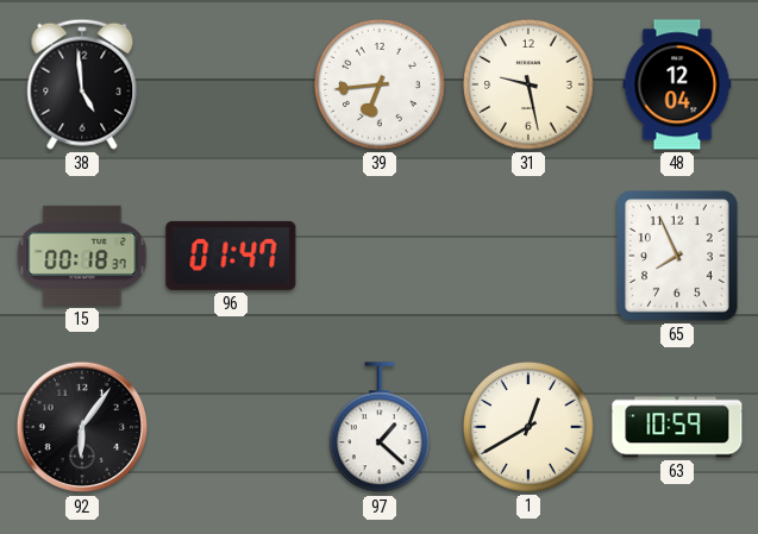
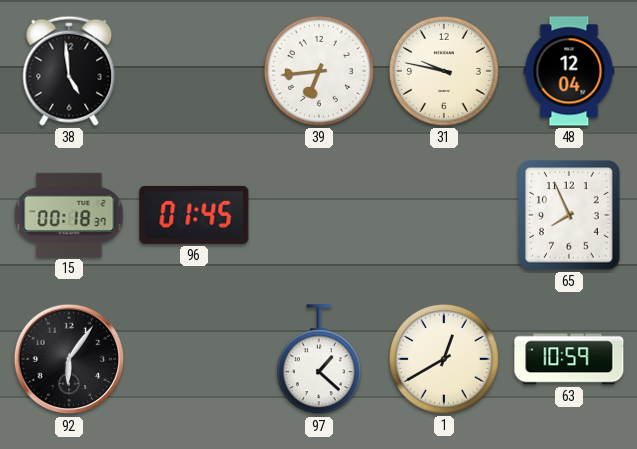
31: 9:28 -> 9:47
96: 01:47 -> 01:45
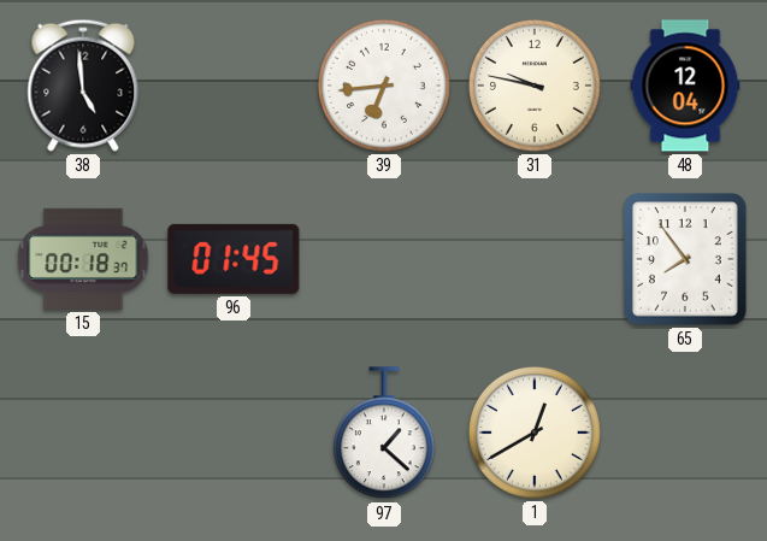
65: 7:56 -> 7:54
92: 6:06 -> none
63: 10:59 -> none
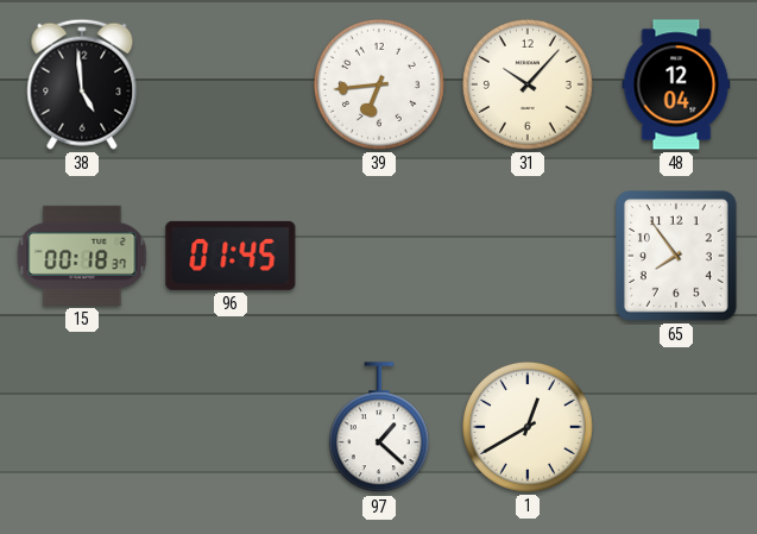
31: 9:47 -> 10:07
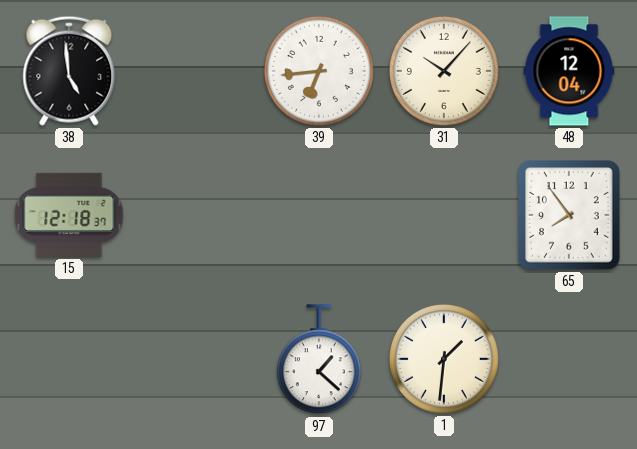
15: 00:18 -> 12:18
96: 01:45 -> none
1: 12:40 -> 1:31
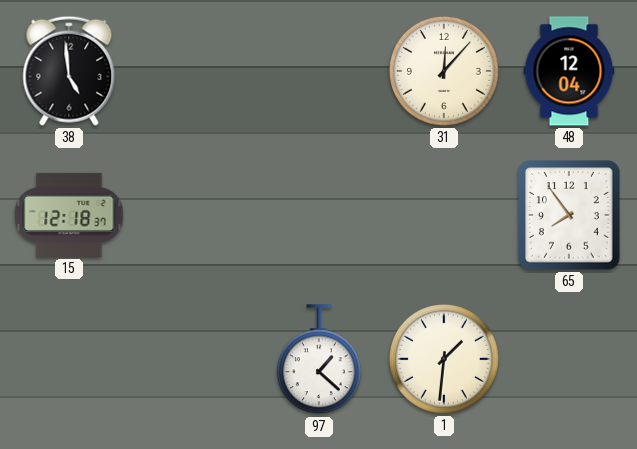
39: 6:44 -> none
31: 10:07 -> 12:07
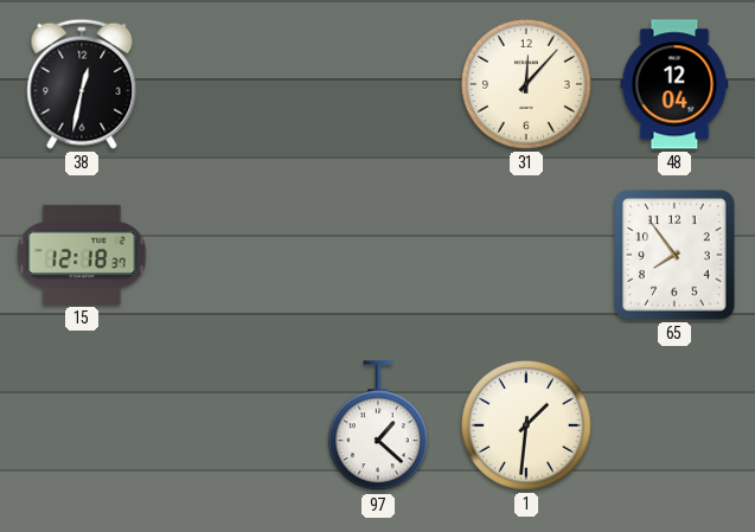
38: 4:59 -> 12:32
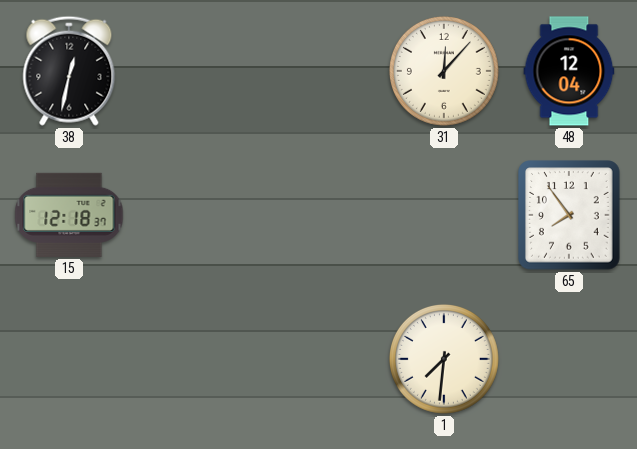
97: 1:22 -> none
1: 1:31 -> 7:31
